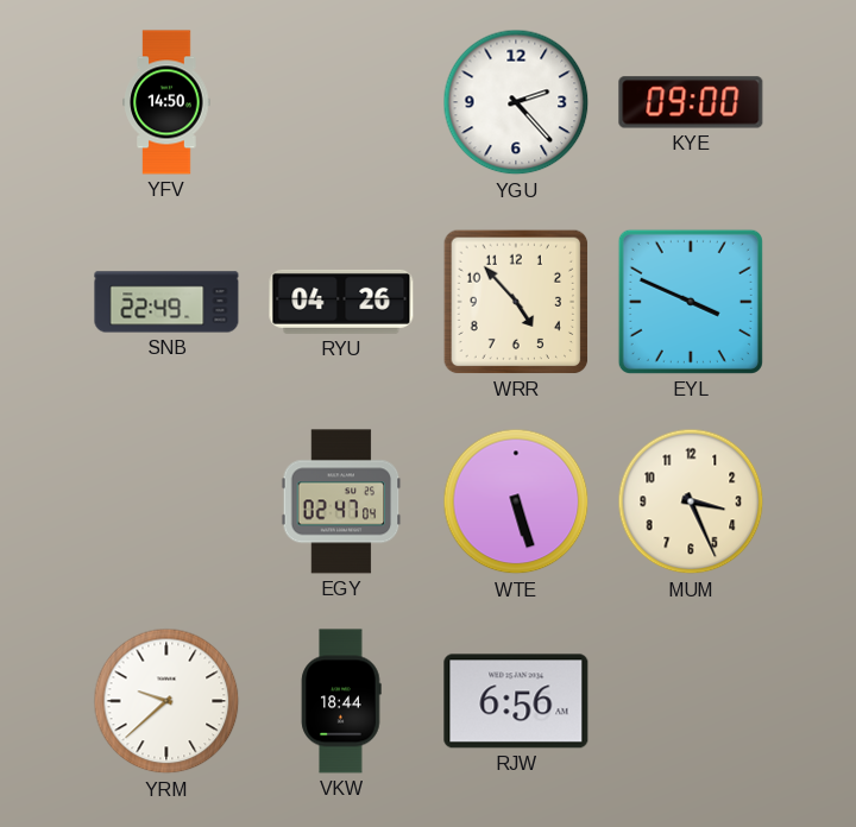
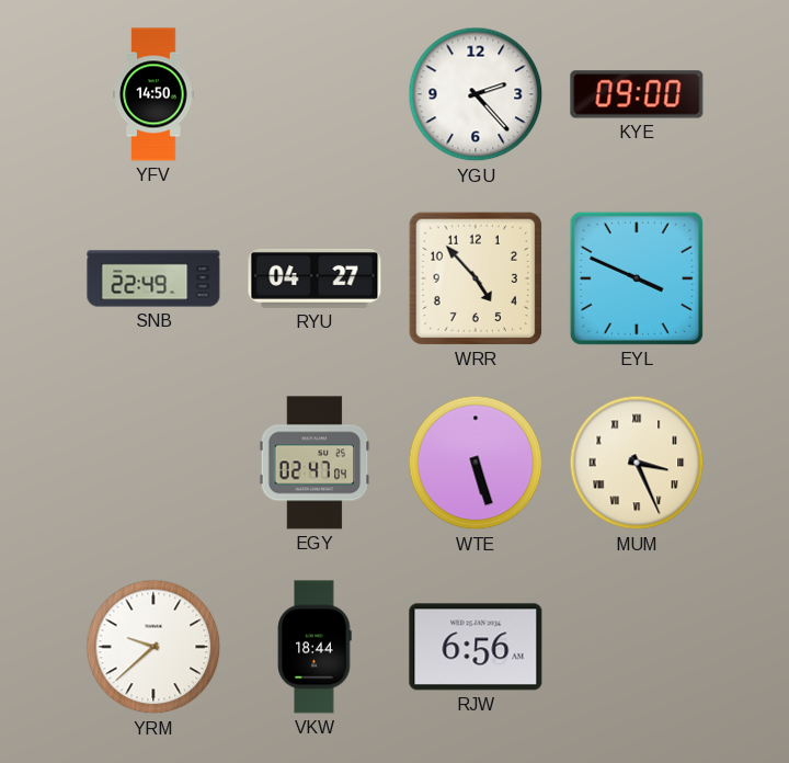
RYU: 04:26 -> 04:27
MUM numerals: Arabic -> Roman
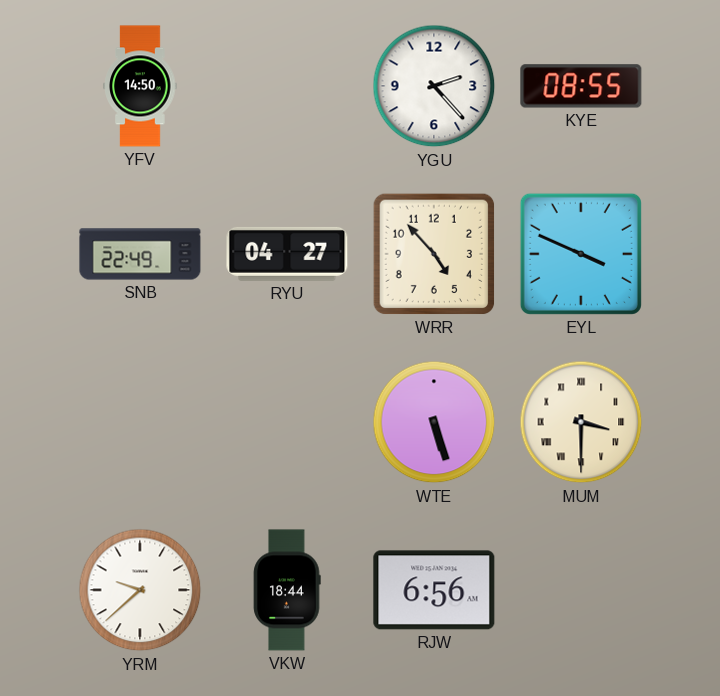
KYE: 09:00 -> 08:55
EGY: 02:47 -> none
MUM: 3:26 -> 3:30
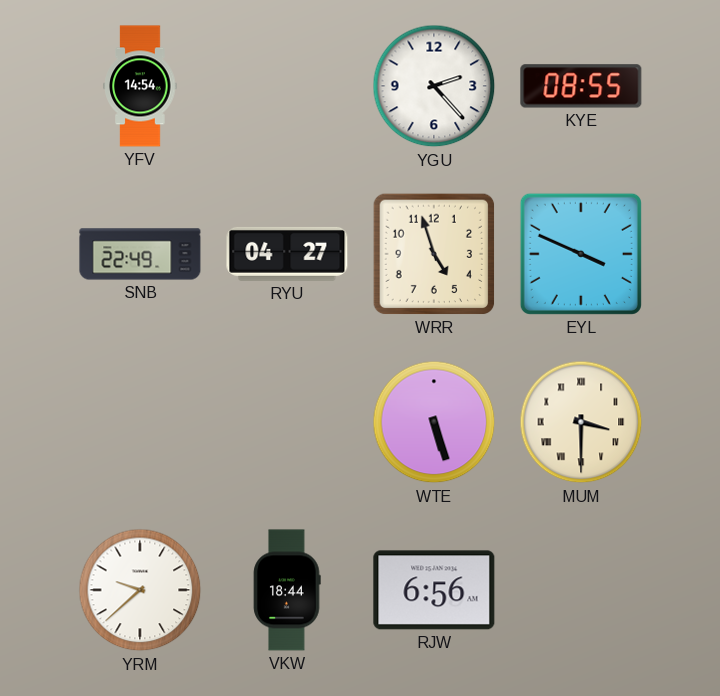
YFV: 14:50 -> 14:54
WRR: 4:53 -> 4:57
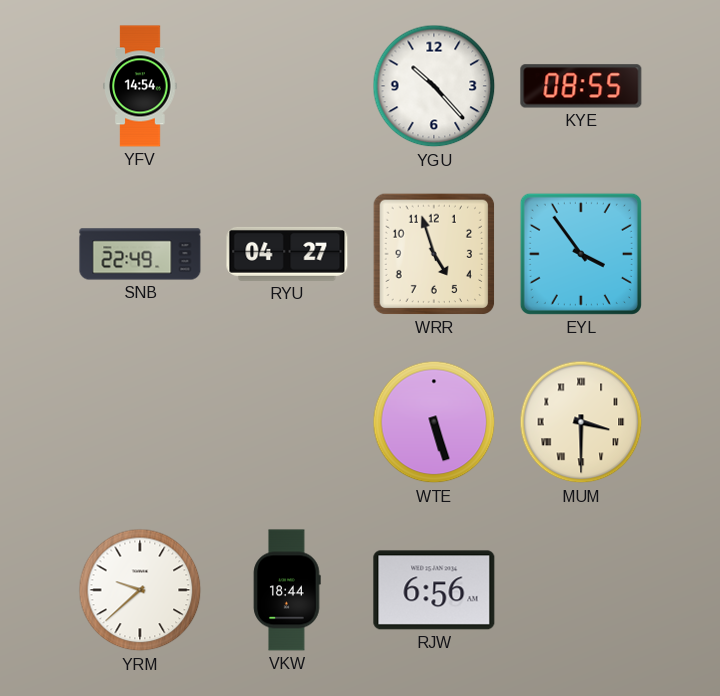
YGU: 2:23 -> 10:23
EYL: 3:49 -> 3:54
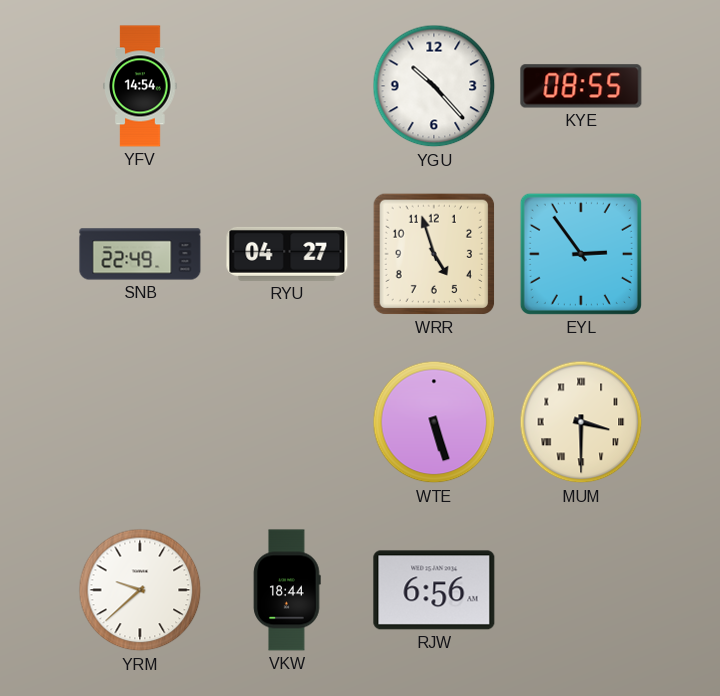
EYL: 3:54 -> 2:54
